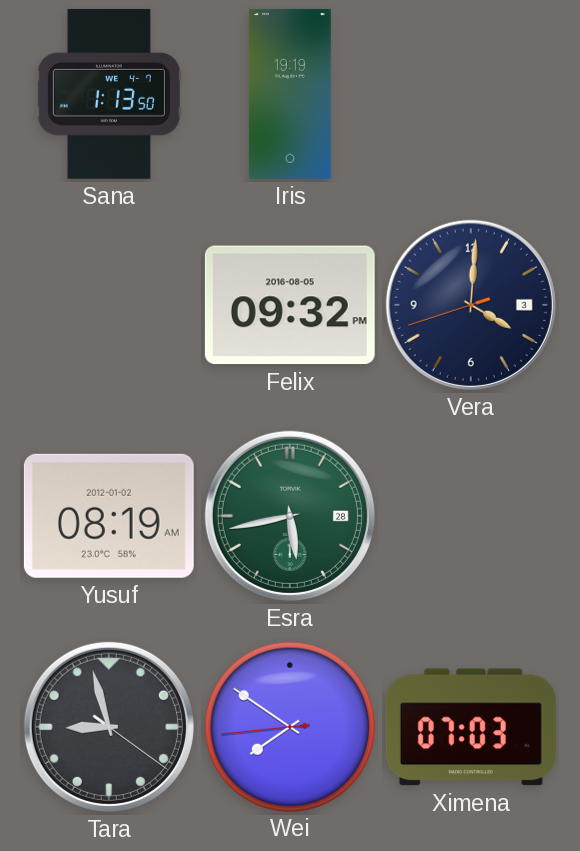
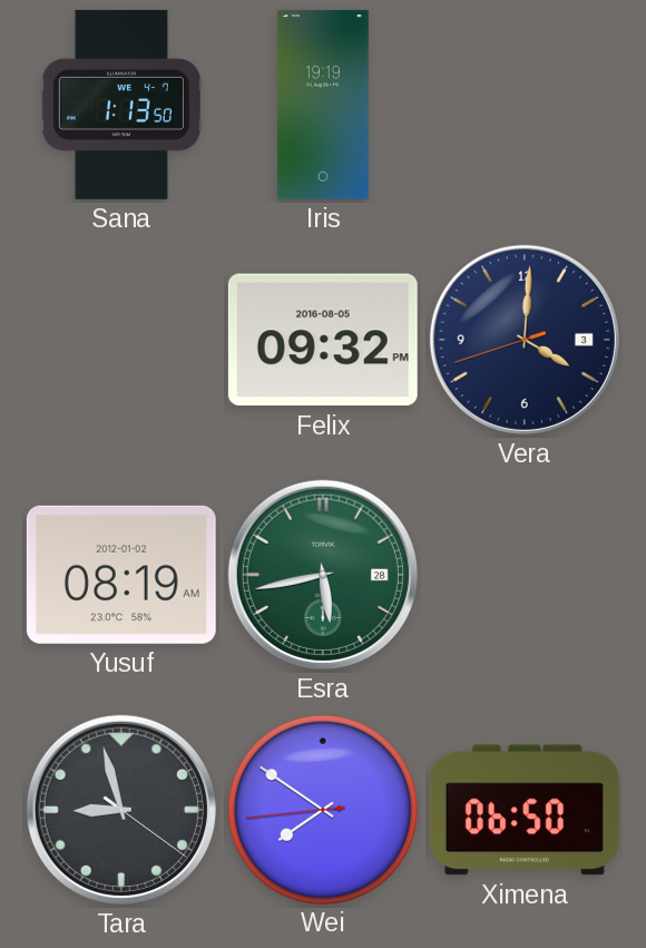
Ximena: 07:03 -> 06:50
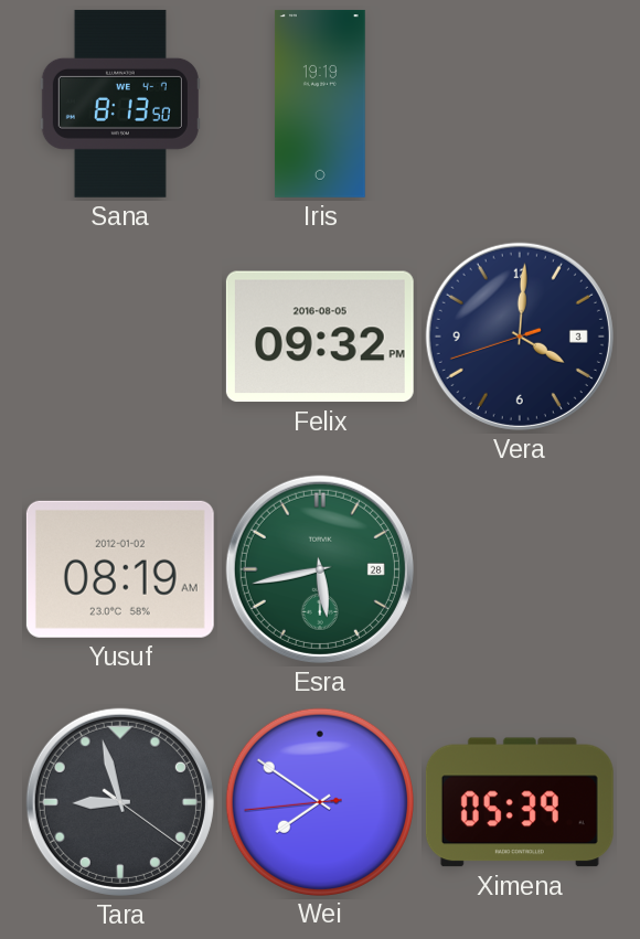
Sana: 1:13 -> 8:13
Ximena: 06:50 -> 05:39
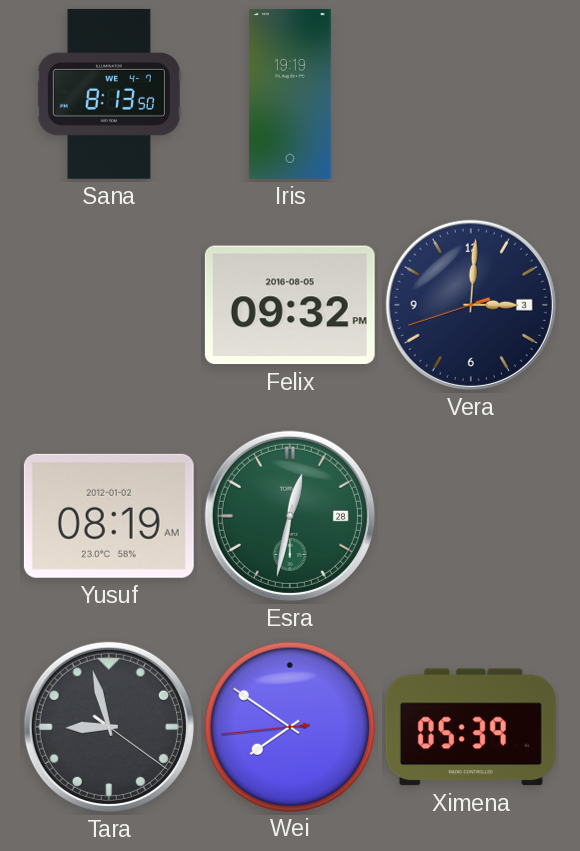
Vera: 4:00 -> 3:00
Esra: 5:43 -> 12:32
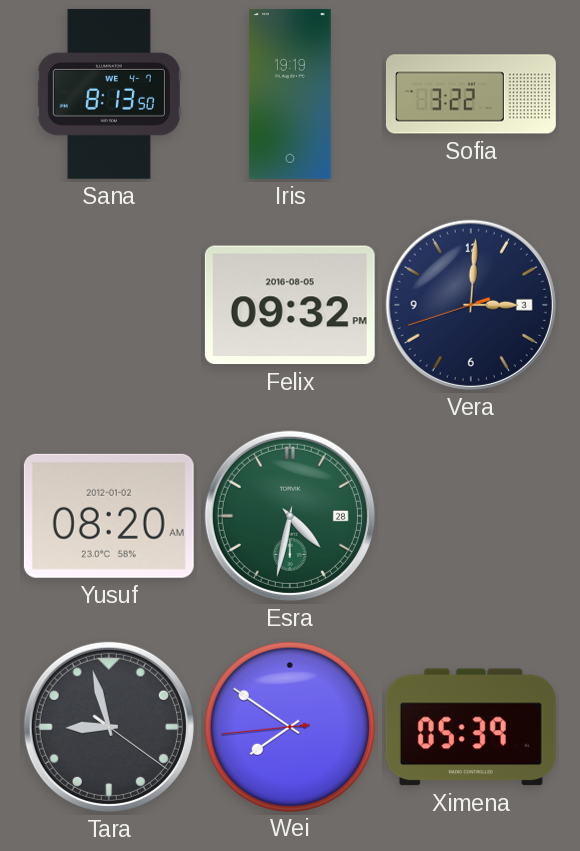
Sofia: none -> 3:22
Yusuf: 08:19 -> 08:20
Esra: 12:32 -> 4:32
